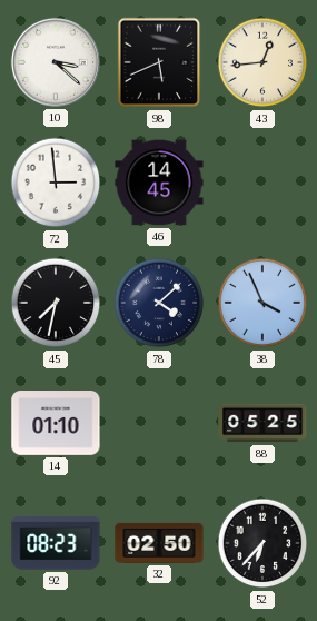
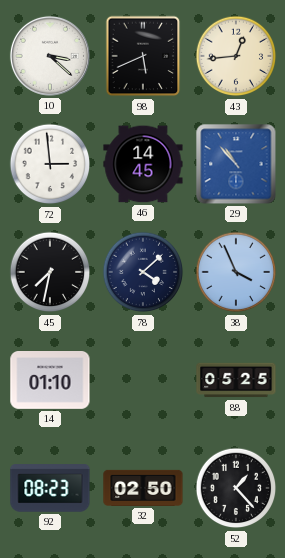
29: none -> 10:53
52: 6:37 -> 1:23
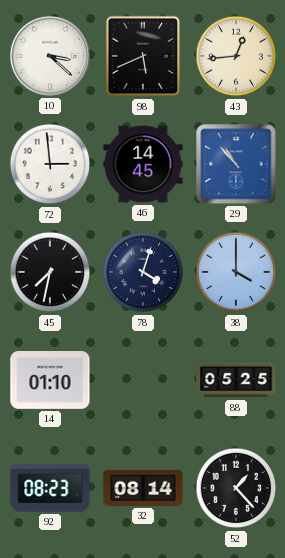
78: 4:08 -> 4:03
38: 3:56 -> 4:00
32: 02:50 -> 08:14
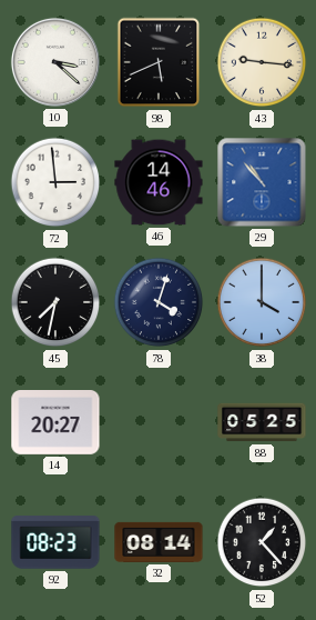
43: 12:44 -> 9:16
46: 14:45 -> 14:46
14: 01:10 -> 20:27
